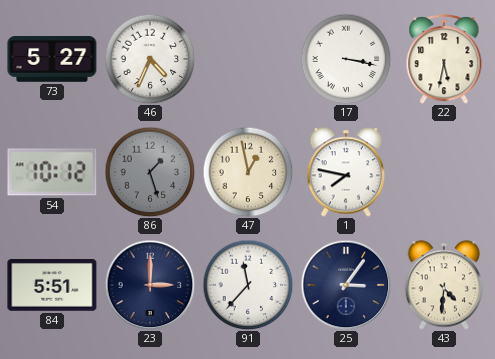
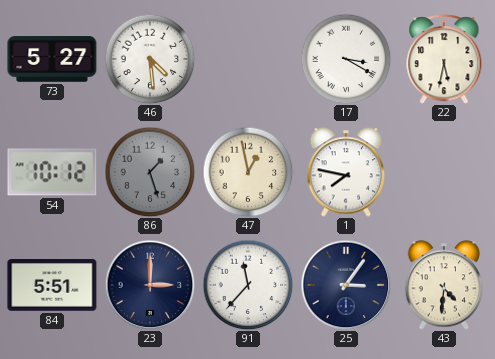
46: 4:34 -> 4:29
17: 3:17 -> 3:20
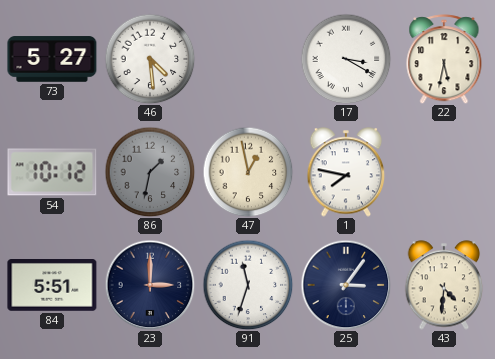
86: 1:27 -> 1:32
91: 11:37 -> 11:33
